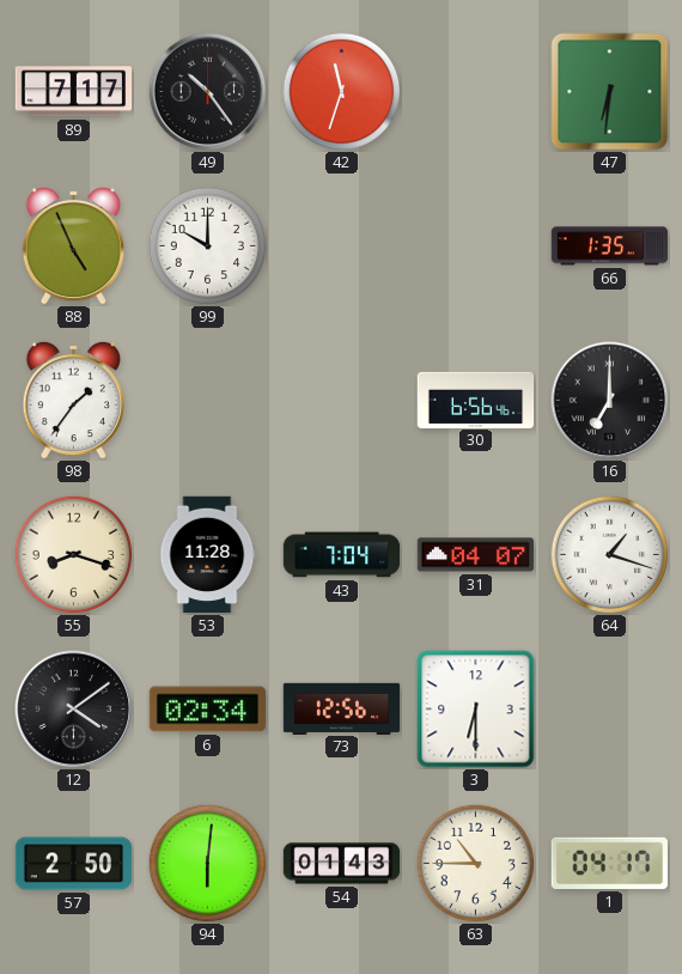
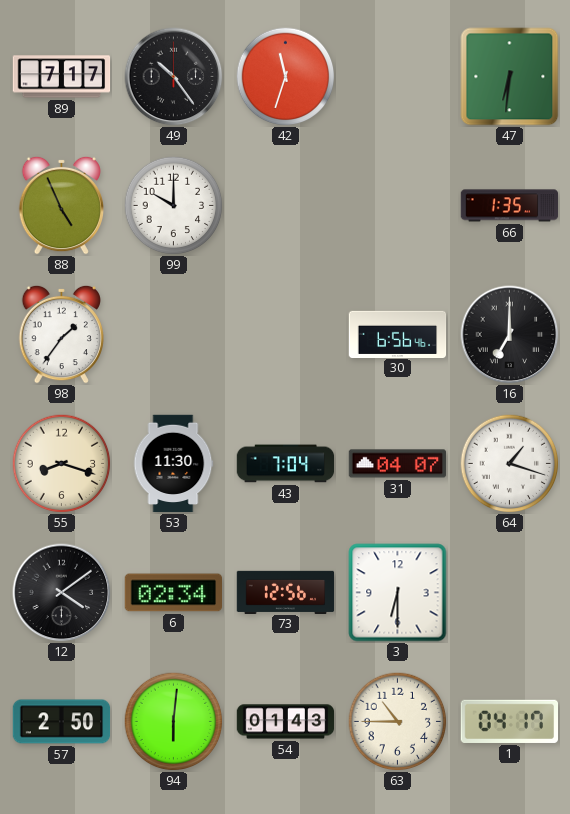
53: 11:28 -> 11:30
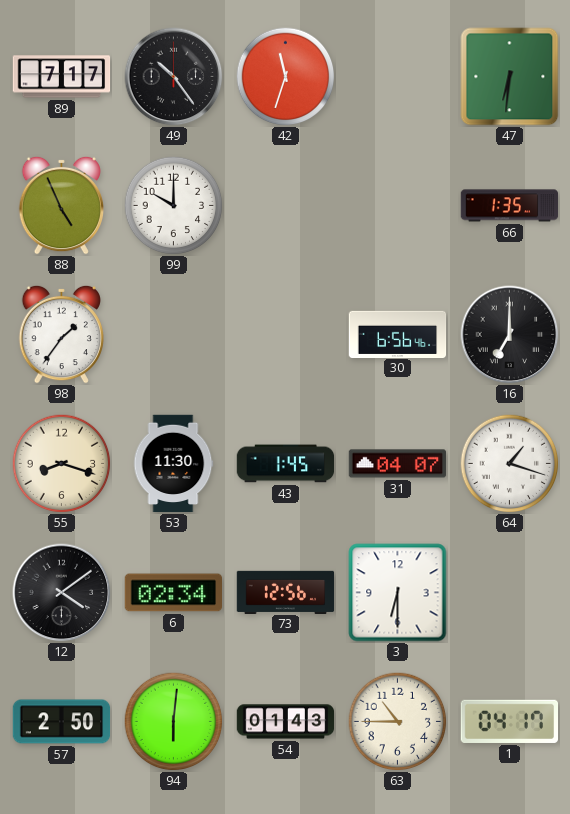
43: 7:04 -> 1:45
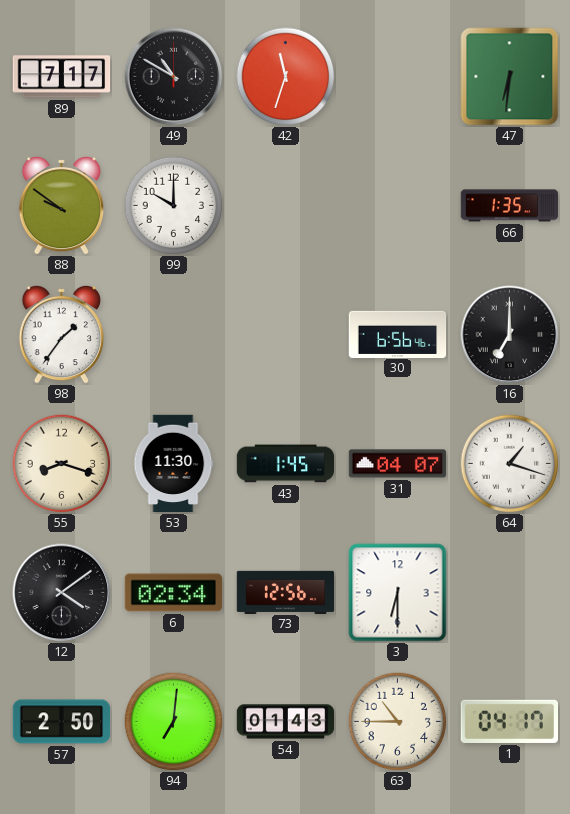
49: 10:24 -> 10:50
88: 4:56 -> 9:51
94: 6:01 -> 7:01
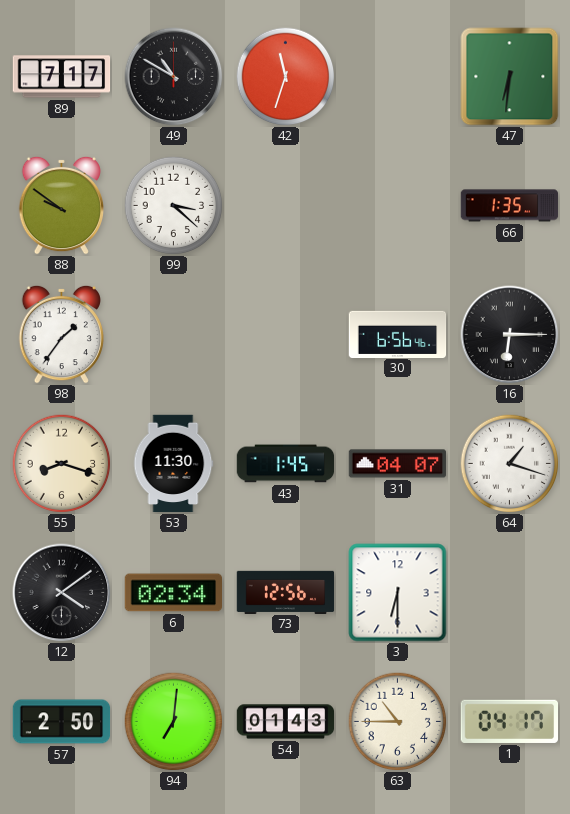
99: 10:00 -> 3:22
16: 7:00 -> 6:15
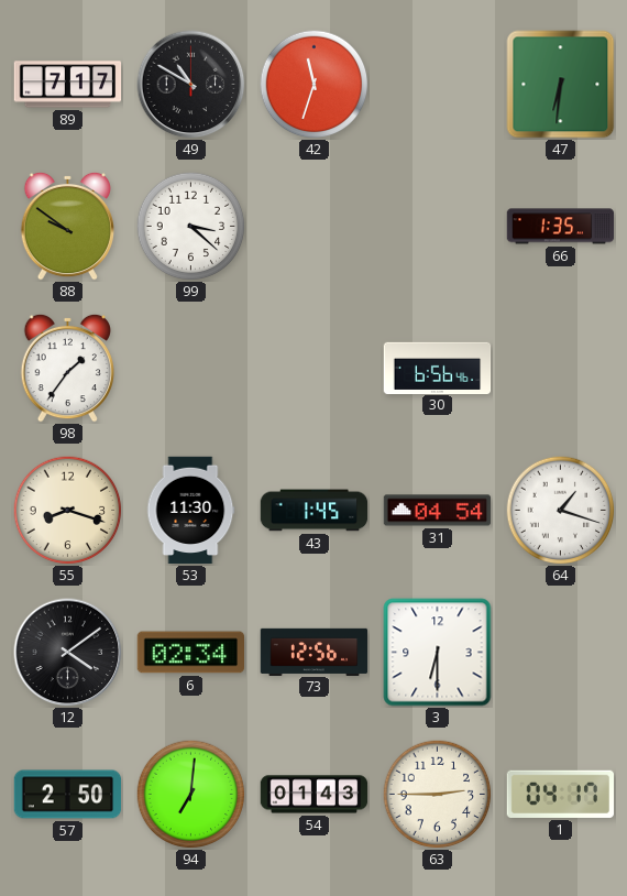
16: 6:15 -> none
31: 04:07 -> 04:54
63: 10:45 -> 2:45
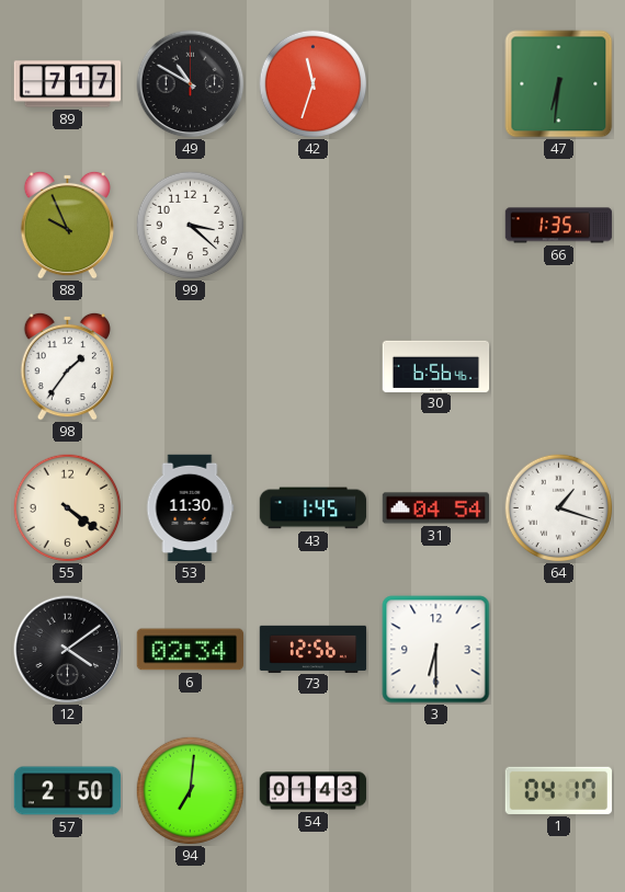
88: 9:51 -> 9:56
55: 8:18 -> 4:21
63: 2:45 -> none
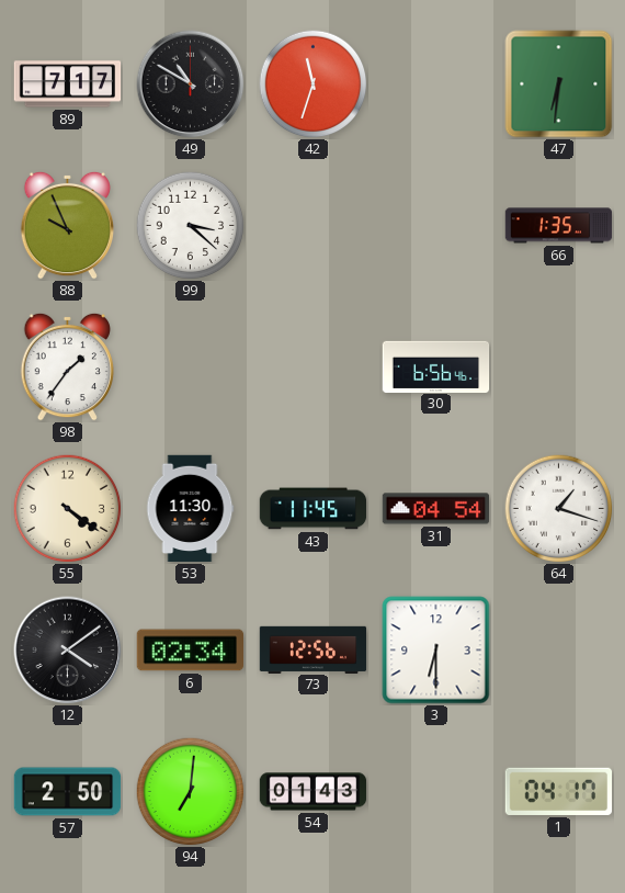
43: 1:45 -> 11:45
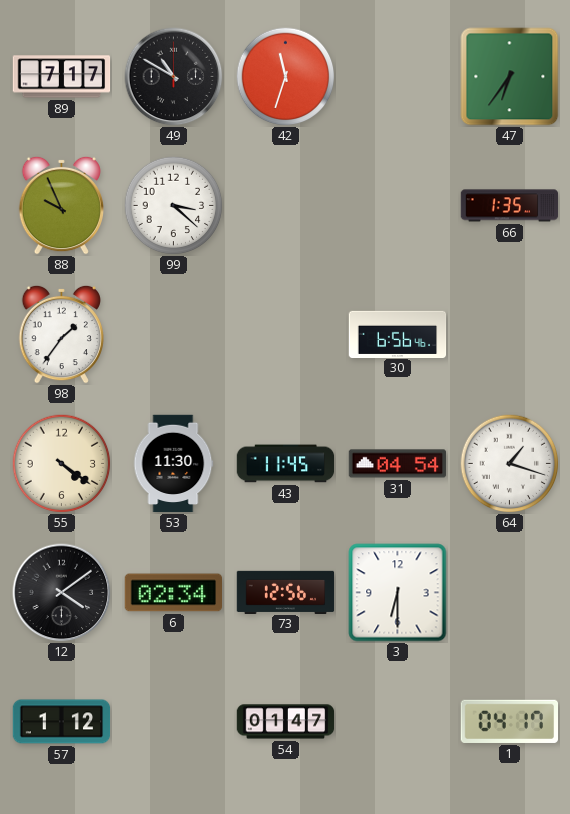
47: 6:31 -> 6:36
57: 2:50 -> 1:12
94: 7:01 -> none
54: 01:43 -> 01:47
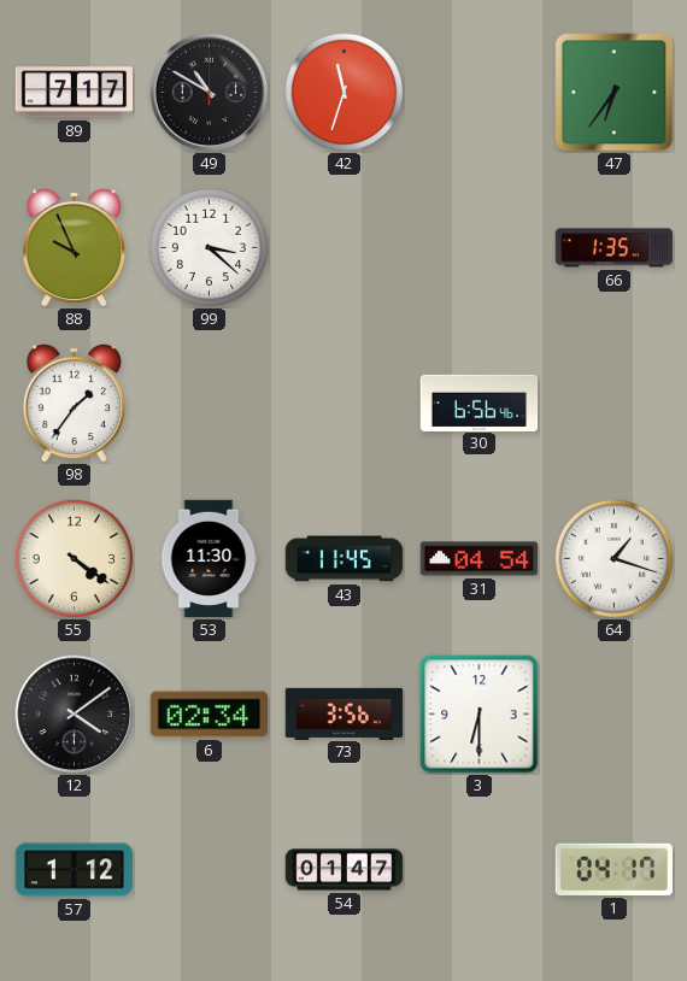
73: 12:56 -> 3:56
